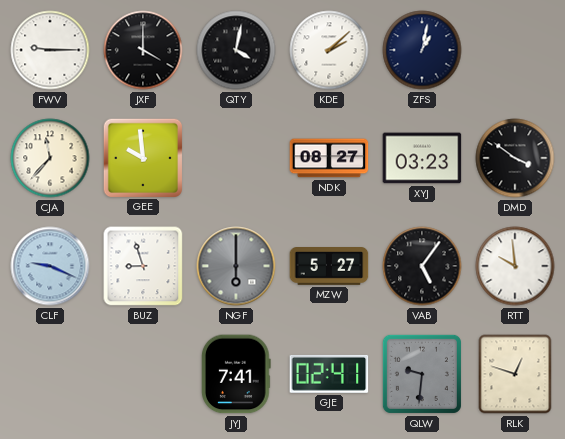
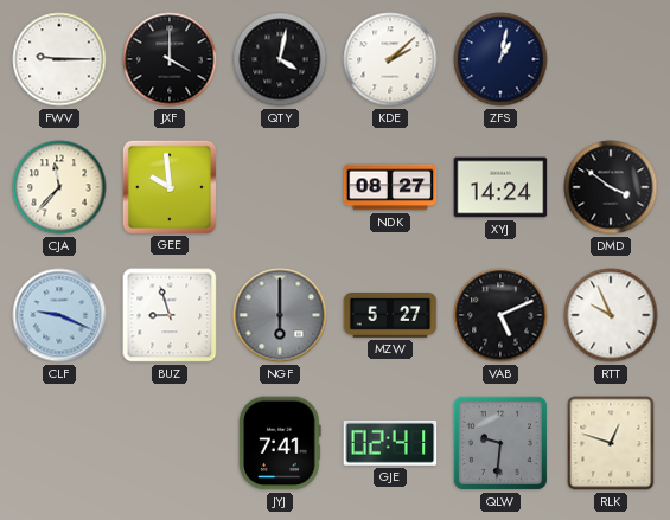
XYJ: 03:23 -> 14:24
VAB: 5:06 -> 5:11
RTT: 9:59 -> 9:56
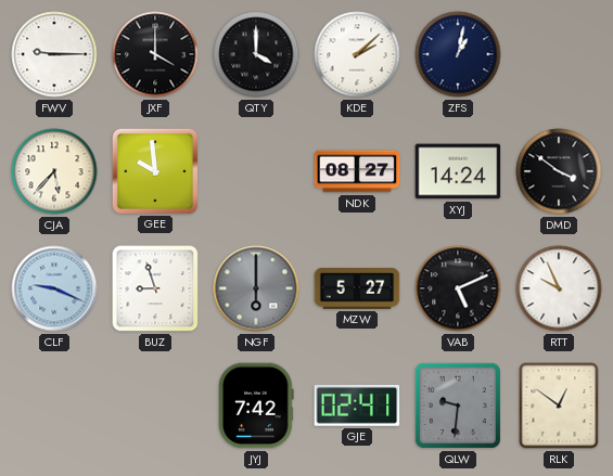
QTY: 4:02 -> 4:00
CJA: 11:37 -> 5:37
JYJ: 7:41 -> 7:42
RLK: 12:48 -> 12:51
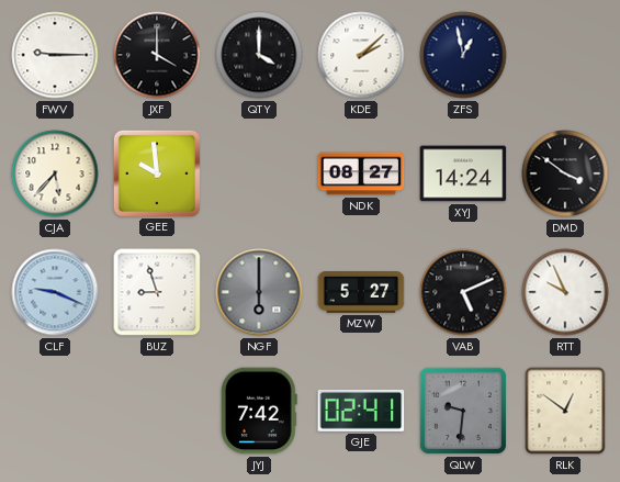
ZFS: 1:02 -> 12:58
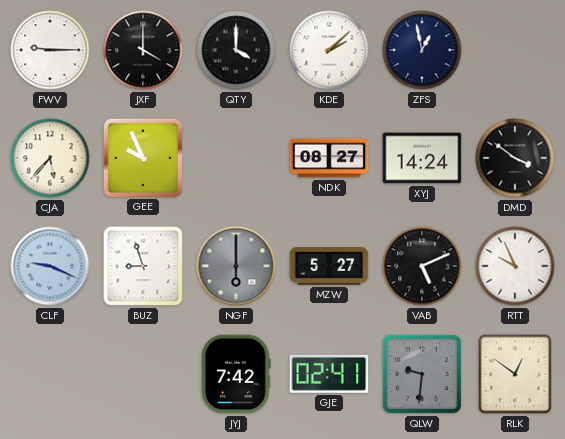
GEE: 9:59 -> 9:56
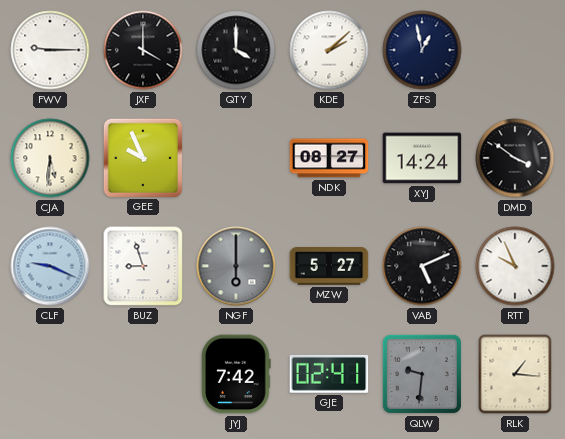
CJA: 5:37 -> 5:31
RLK: 12:51 -> 1:16
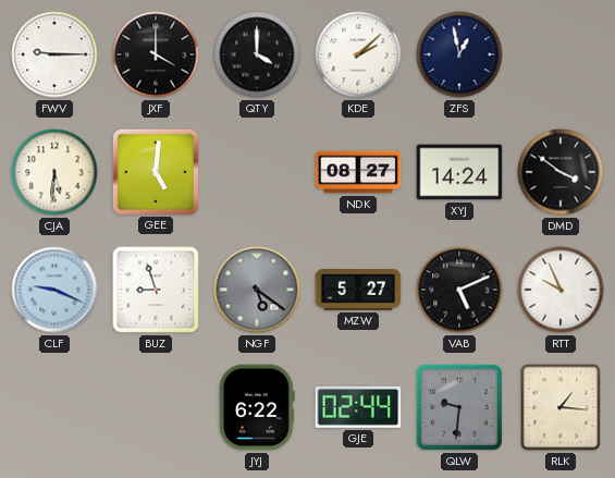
GEE: 9:56 -> 5:01
NGF: 6:00 -> 5:21
JYJ: 7:42 -> 6:22
GJE: 02:41 -> 02:44
